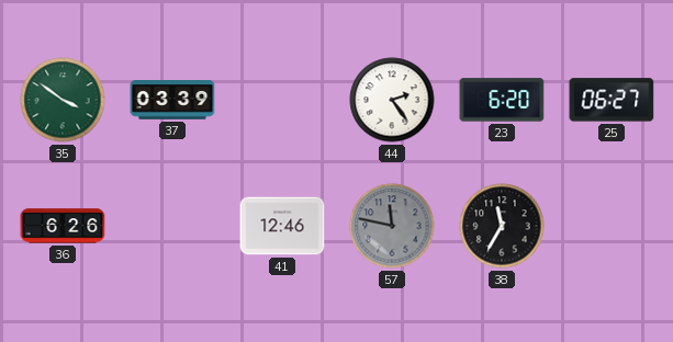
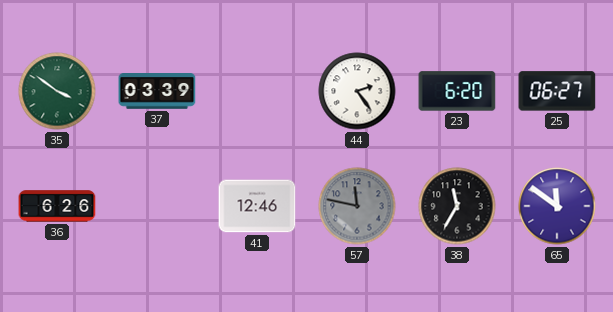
65: none -> 11:51
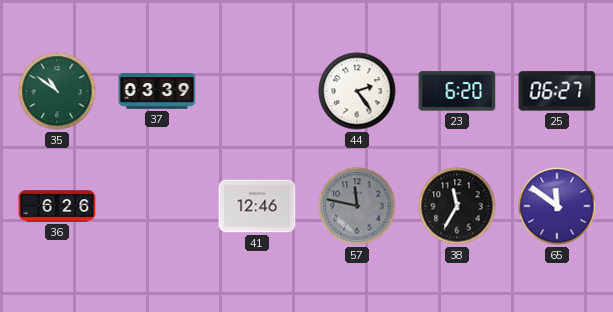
35: 3:51 -> 10:51
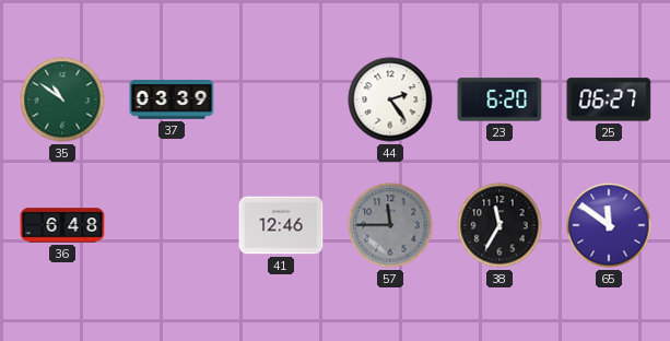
36: 6:26 -> 6:48
57: 11:47 -> 11:45
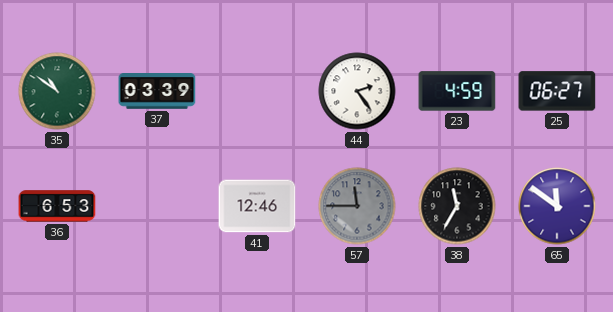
23: 6:20 -> 4:59
36: 6:48 -> 6:53
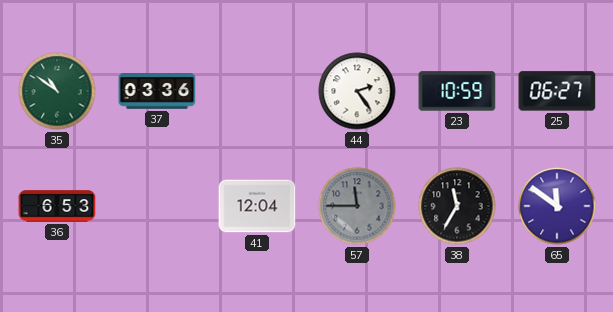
37: 03:39 -> 03:36
23: 4:59 -> 10:59
41: 12:46 -> 12:04
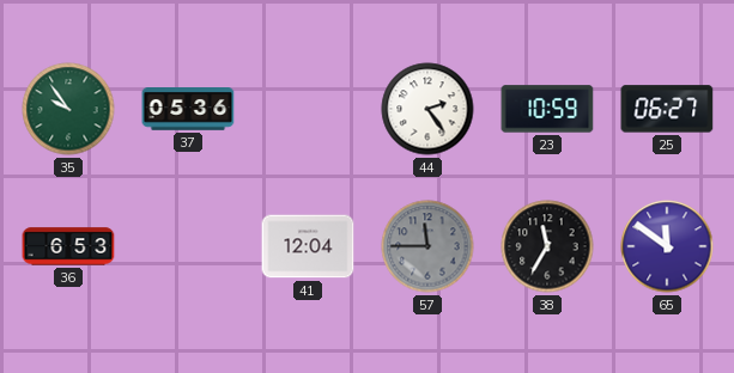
35: 10:51 -> 9:54
37: 03:36 -> 05:36
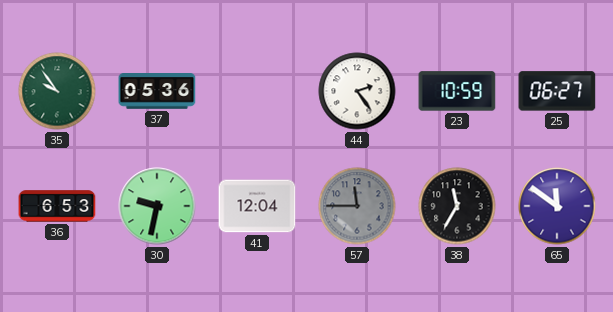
30: none -> 9:32
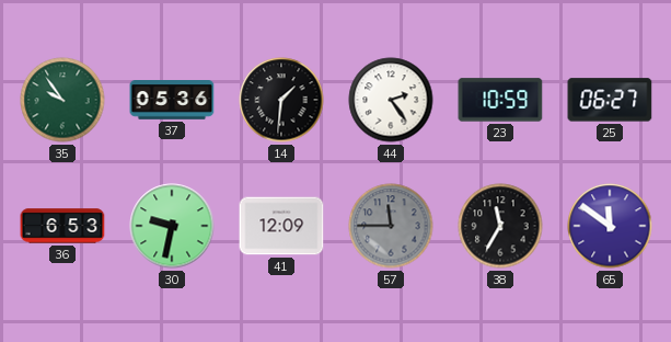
14: none -> 1:31
41: 12:04 -> 12:09
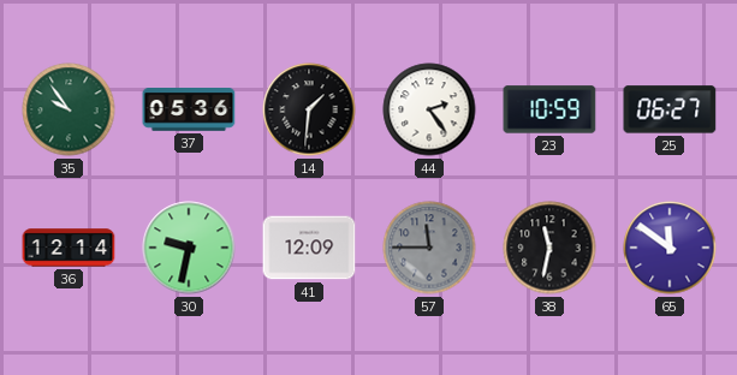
36: 6:53 -> 12:14
38: 11:35 -> 11:32
